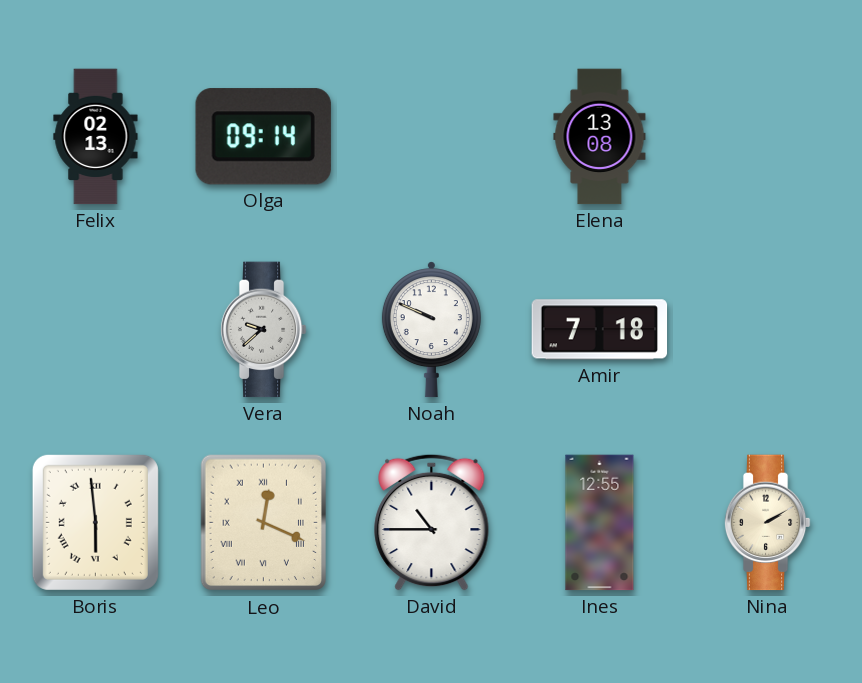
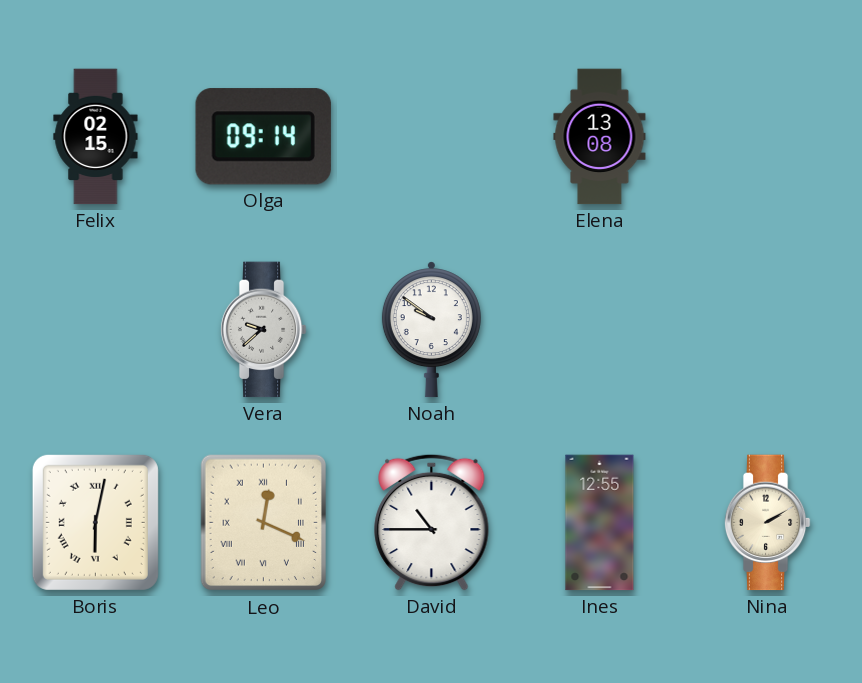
Felix: 02:13 -> 02:15
Noah: 9:49 -> 9:51
Amir: 7:18 -> none
Boris: 5:59 -> 6:02
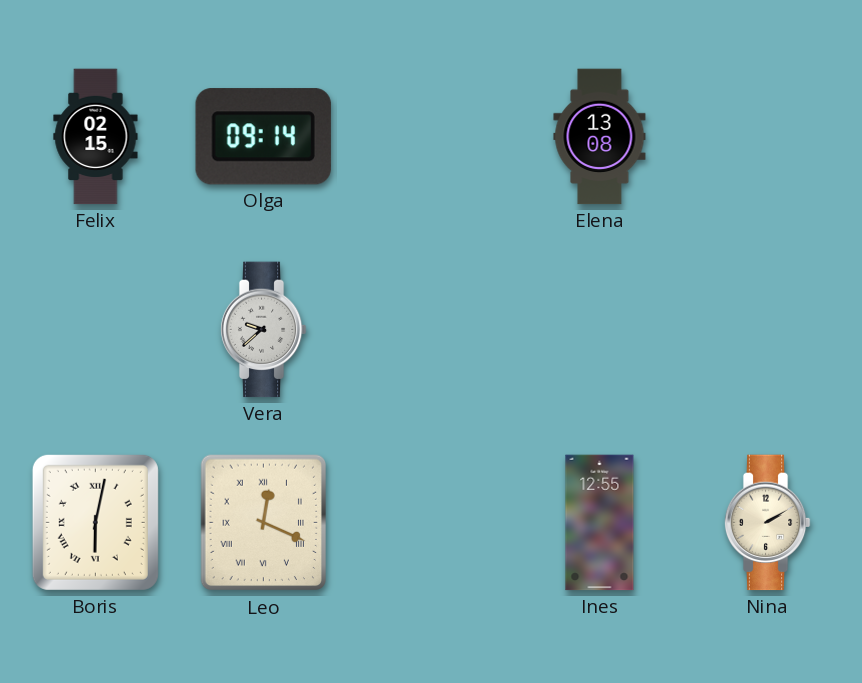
Noah: 9:51 -> none
David: 10:45 -> none
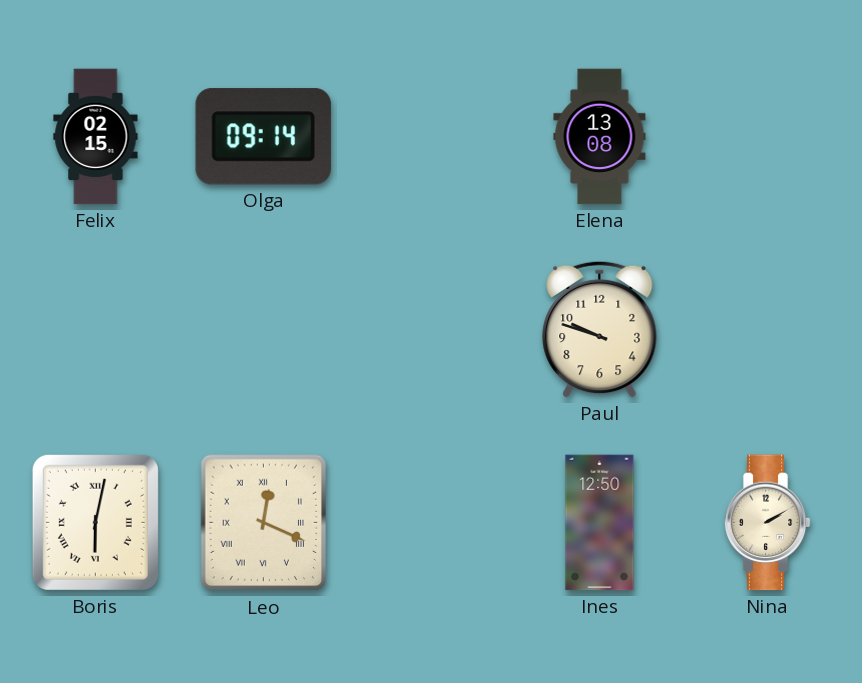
Vera: 9:38 -> none
Paul: none -> 9:48
Ines: 12:55 -> 12:50
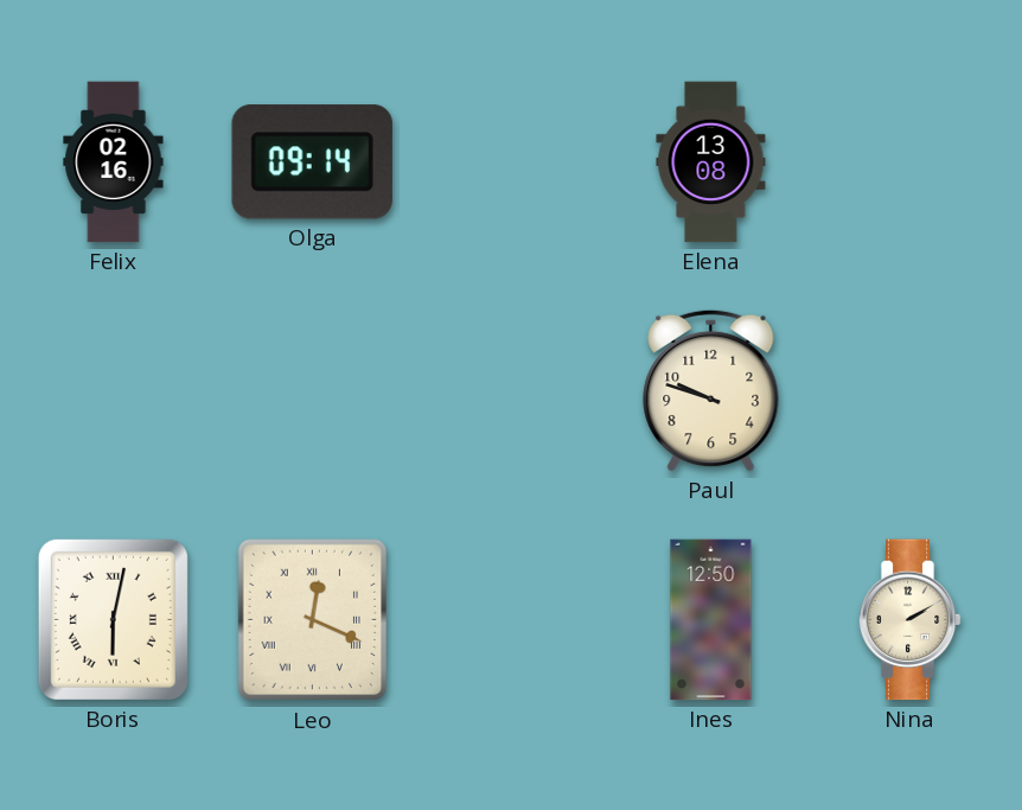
Felix: 02:15 -> 02:16
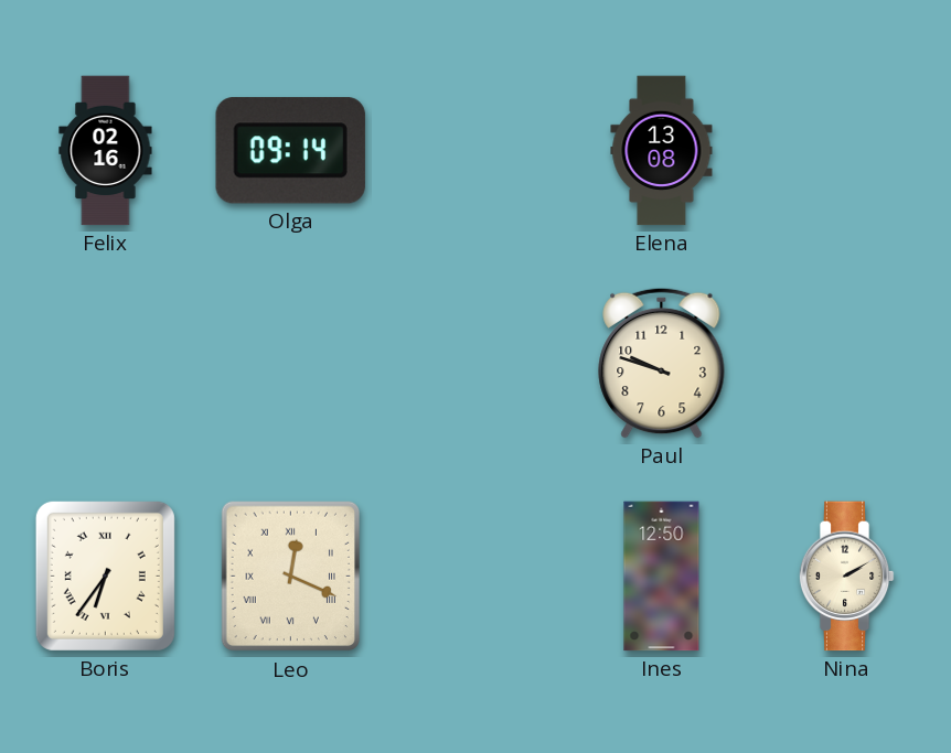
Boris: 6:02 -> 6:36
